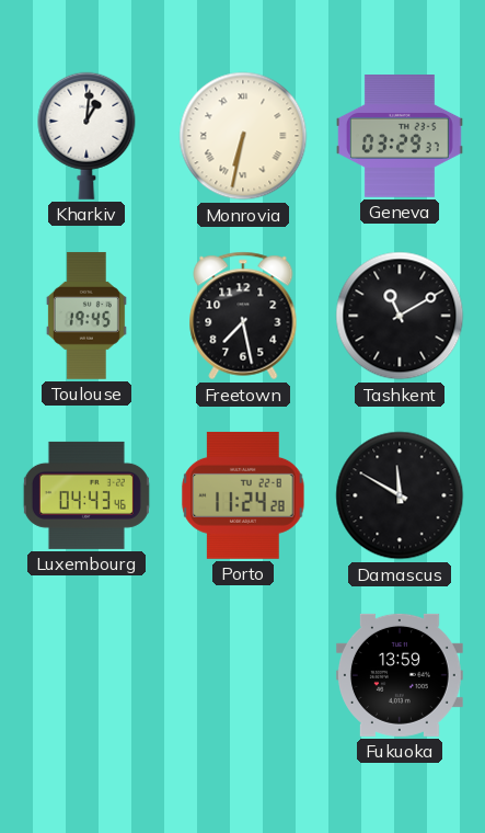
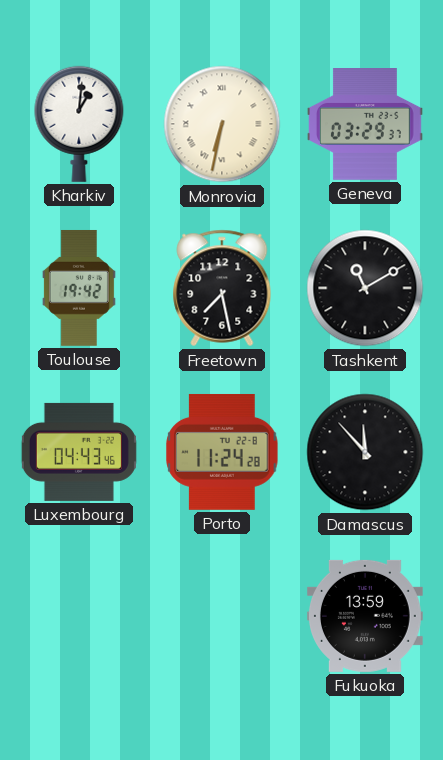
Toulouse: 19:45 -> 19:42
Damascus: 11:50 -> 11:53
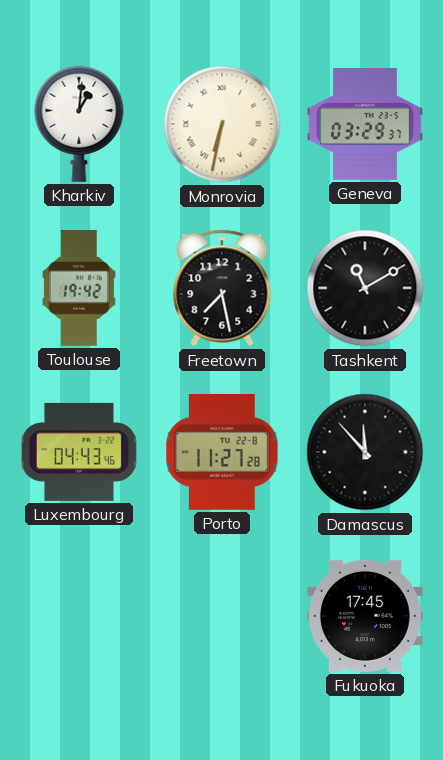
Porto: 11:24 -> 11:27
Fukuoka: 13:59 -> 17:45
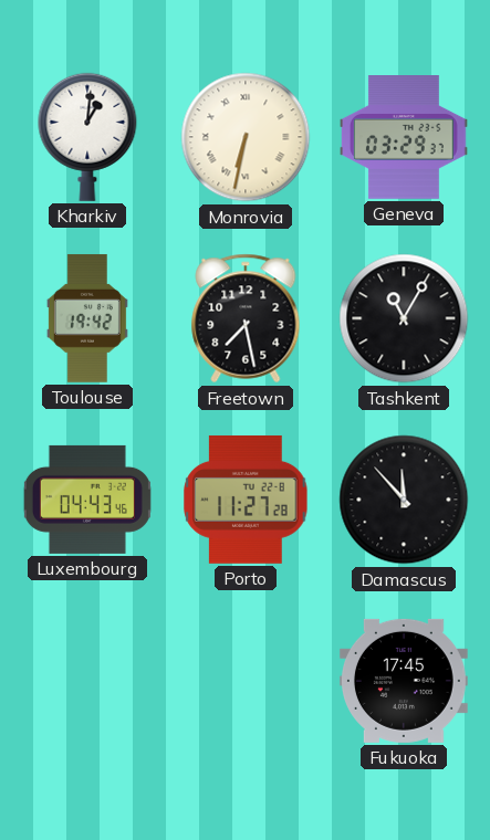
Tashkent: 11:10 -> 11:05
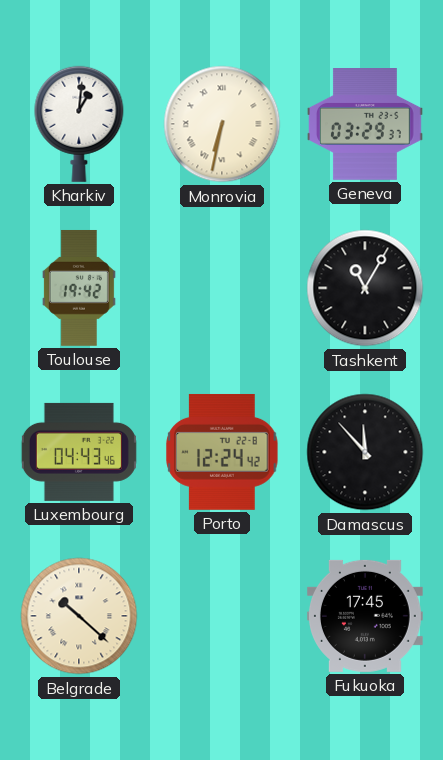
Freetown: 7:28 -> none
Porto: 11:27 -> 12:24
Belgrade: none -> 10:22
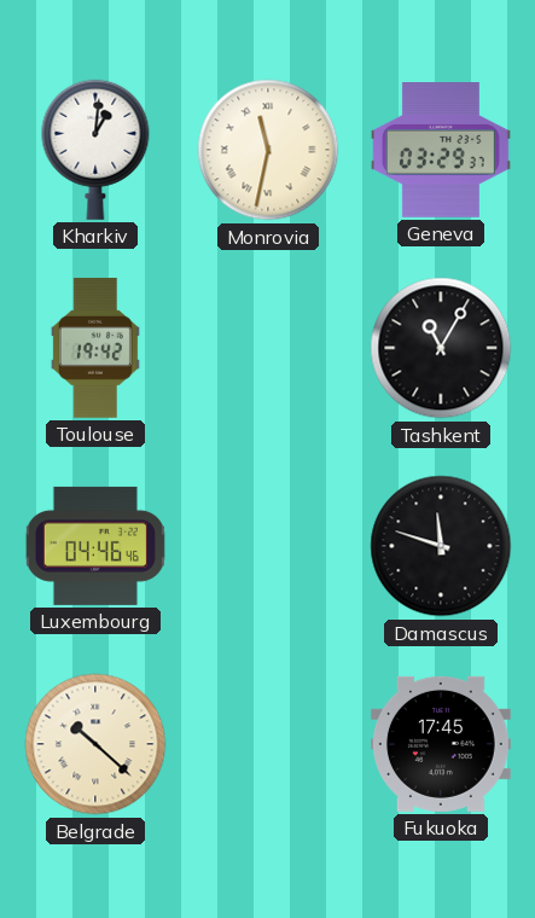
Monrovia: 6:32 -> 11:32
Luxembourg: 04:43 -> 04:46
Porto: 12:24 -> none
Damascus: 11:53 -> 11:48
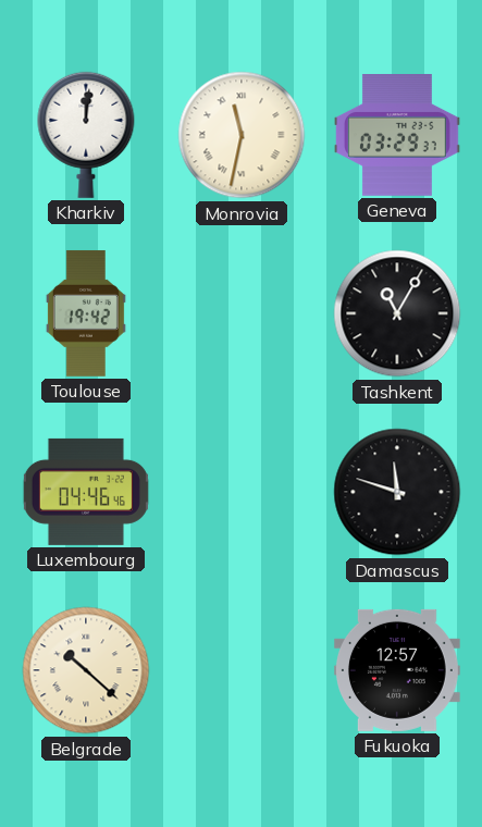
Kharkiv: 1:01 -> 12:01
Fukuoka: 17:45 -> 12:57
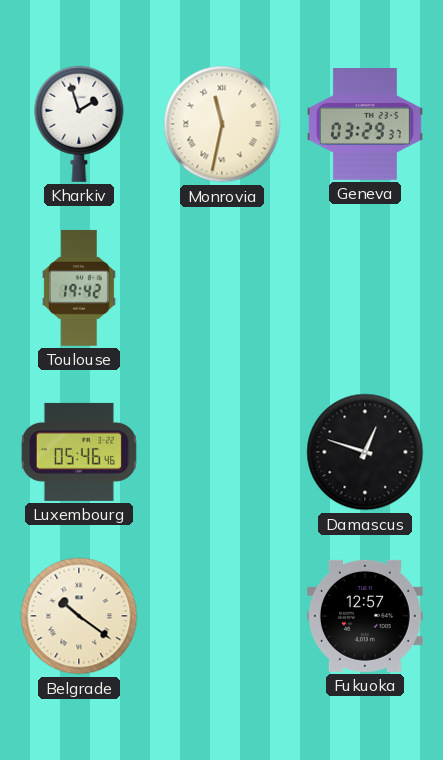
Kharkiv: 12:01 -> 1:57
Tashkent: 11:05 -> none
Luxembourg: 04:46 -> 05:46
Damascus: 11:48 -> 12:48
Belgrade: 10:22 -> 10:21
